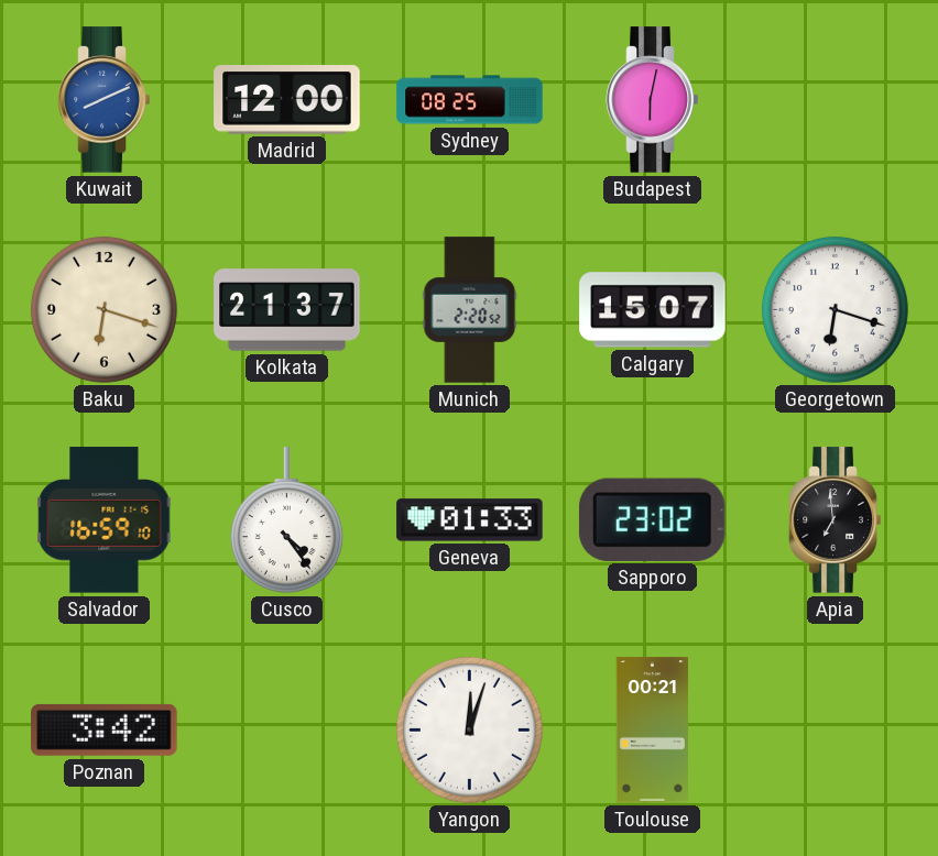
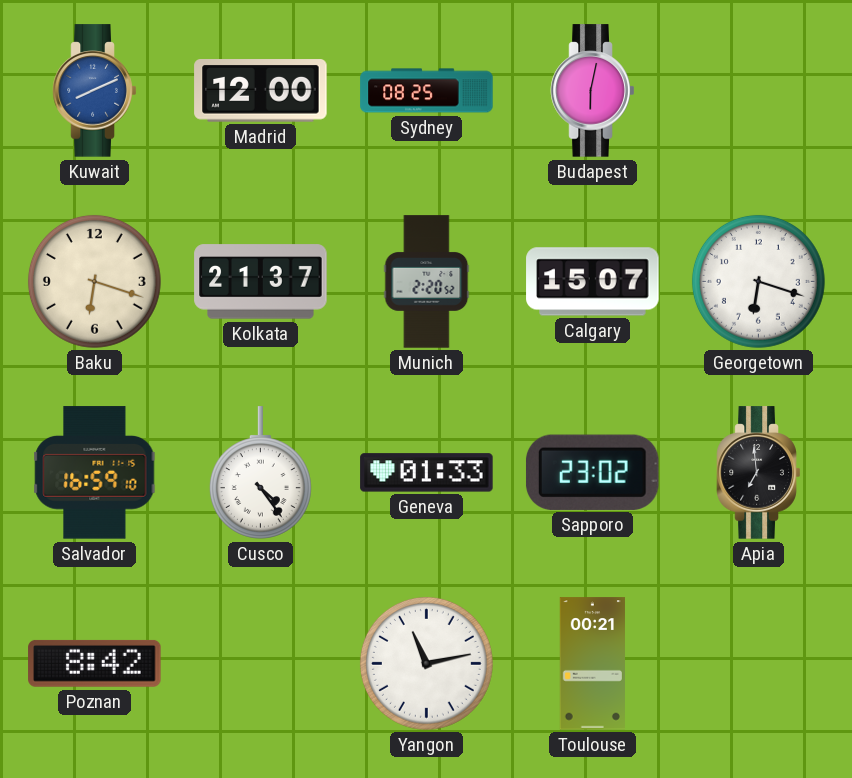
Poznan: 3:42 -> 8:42
Yangon: 12:03 -> 11:13
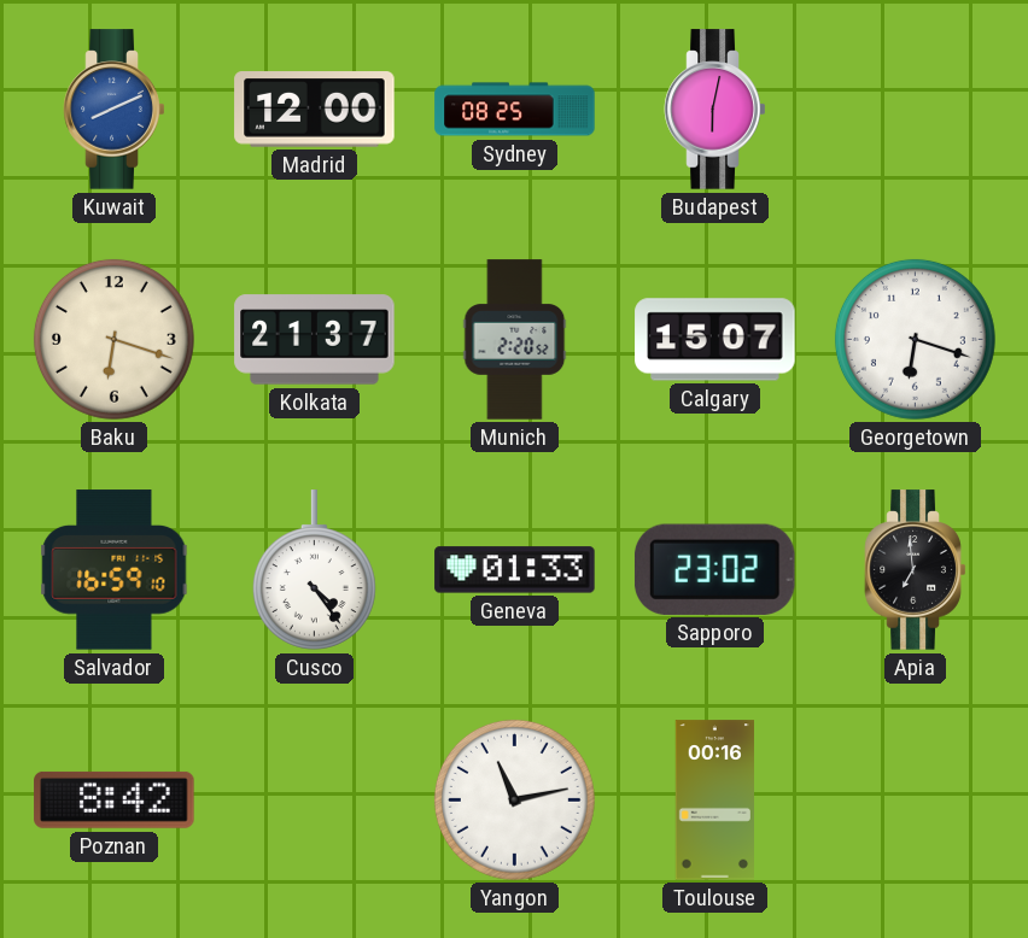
Toulouse: 00:21 -> 00:16
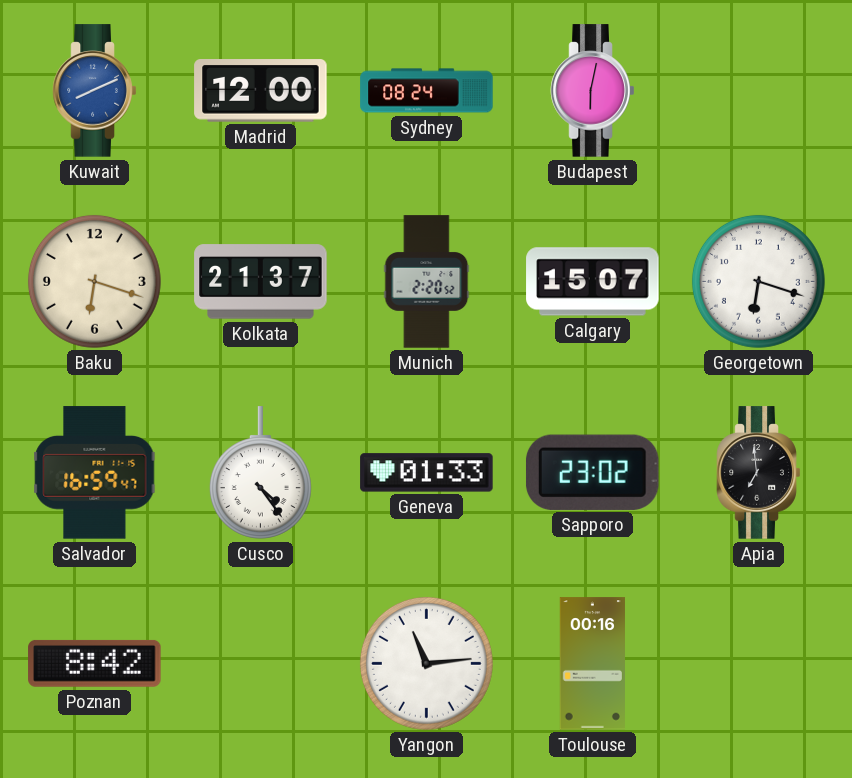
Sydney: 08:25 -> 08:24
Salvador: 16:59:10 -> 16:59:47
Yangon: 11:13 -> 11:14
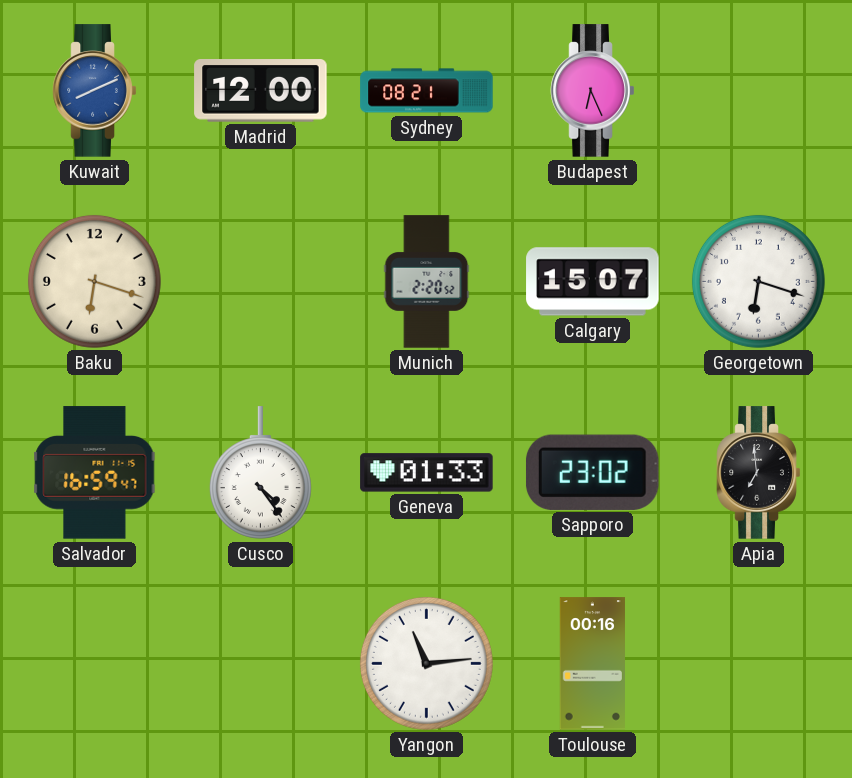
Sydney: 08:24 -> 08:21
Budapest: 6:02 -> 6:26
Kolkata: 21:37 -> none
Poznan: 8:42 -> none
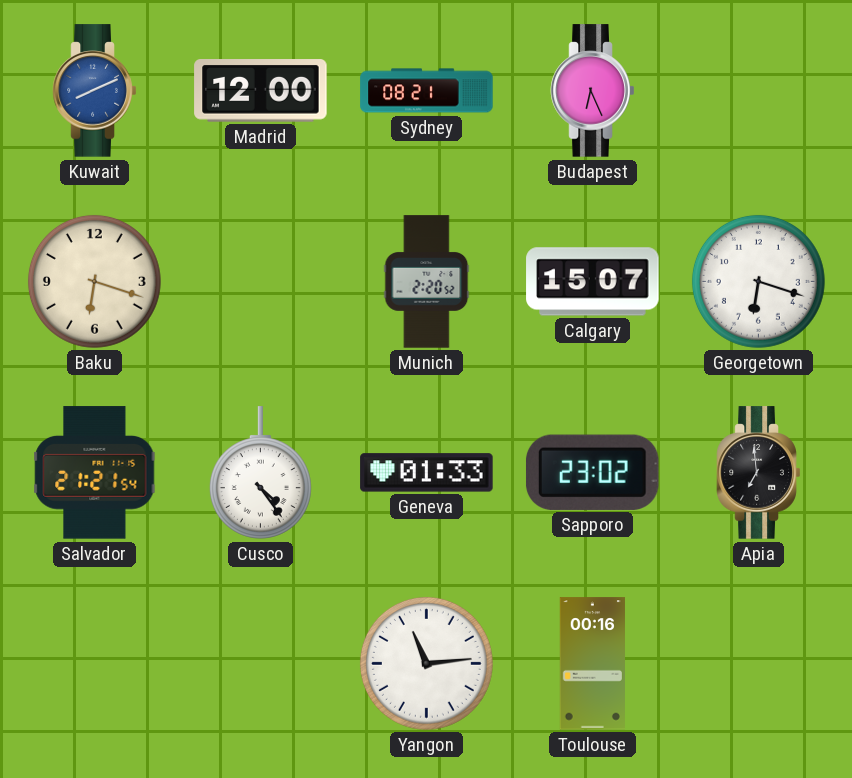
Salvador: 16:59 -> 21:21
